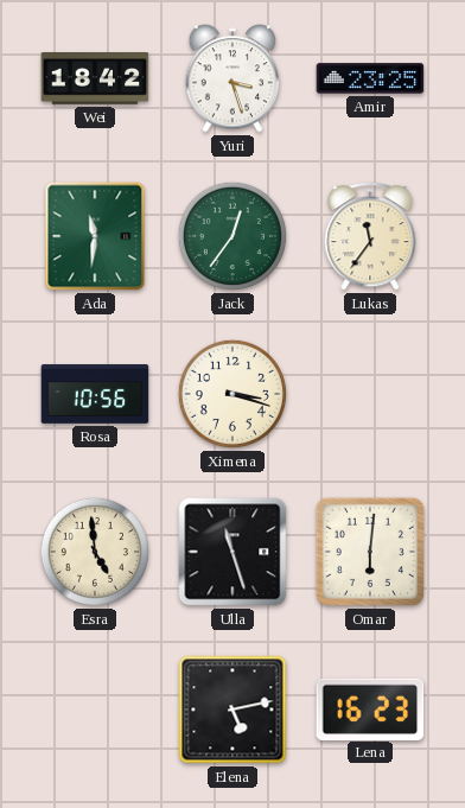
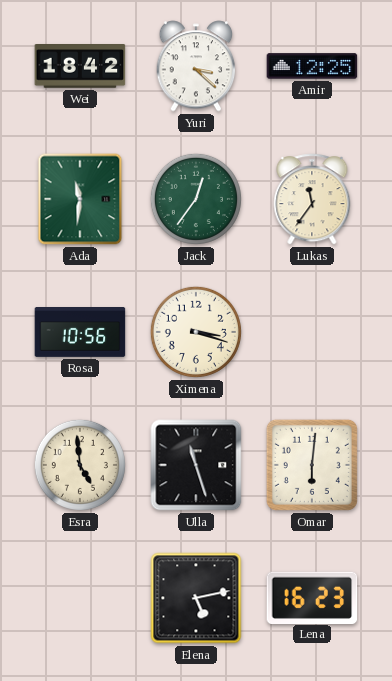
Yuri: 3:27 -> 3:22
Amir: 23:25 -> 12:25
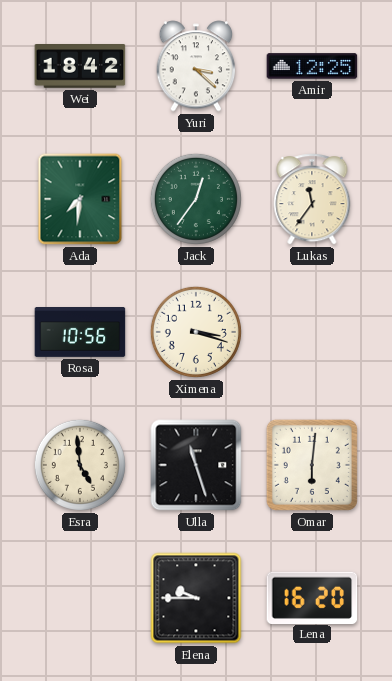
Ada: 11:31 -> 7:31
Elena: 5:13 -> 9:45
Lena: 16:23 -> 16:20
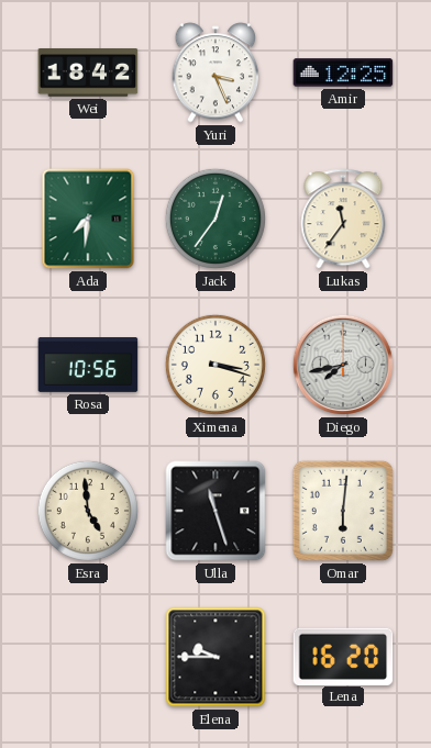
Yuri: 3:22 -> 3:26
Diego: none -> 7:43
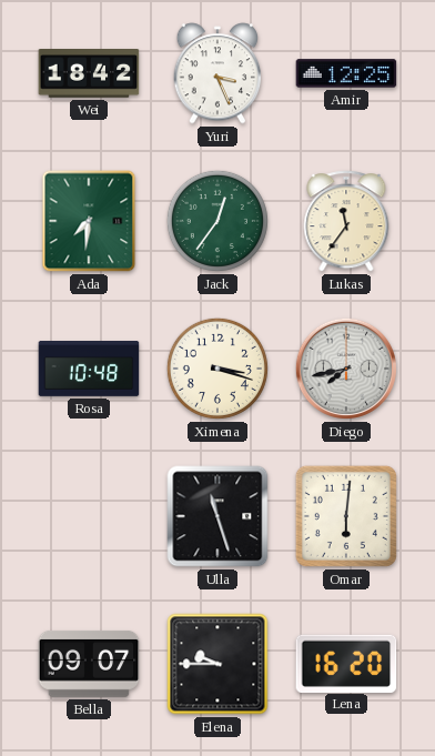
Rosa: 10:56 -> 10:48
Esra: 4:59 -> none
Bella: none -> 09:07
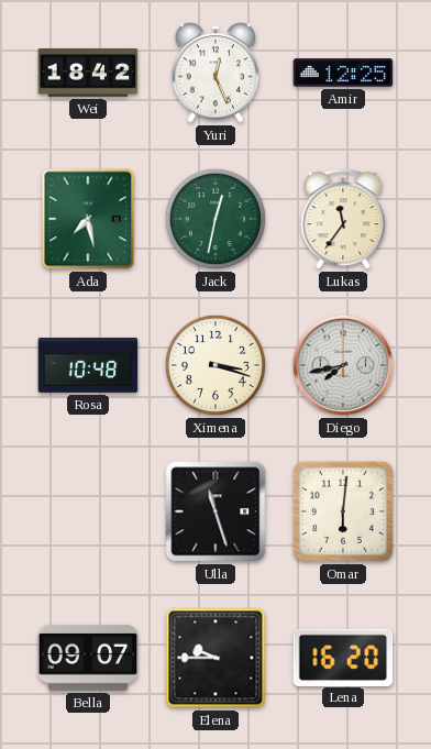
Yuri: 3:26 -> 12:26
Ada: 7:31 -> 7:28
Jack: 12:36 -> 12:32
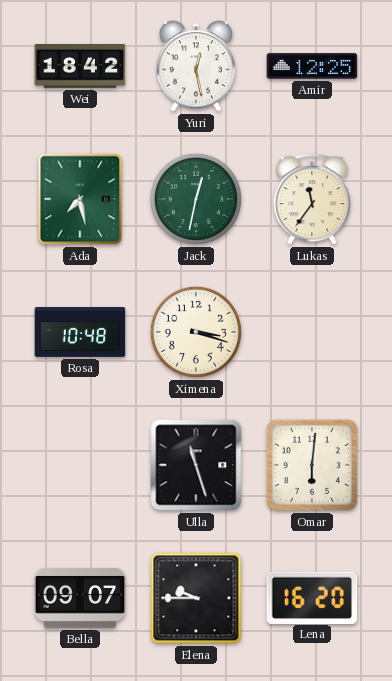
Yuri: 12:26 -> 12:28
Diego: 7:43 -> none
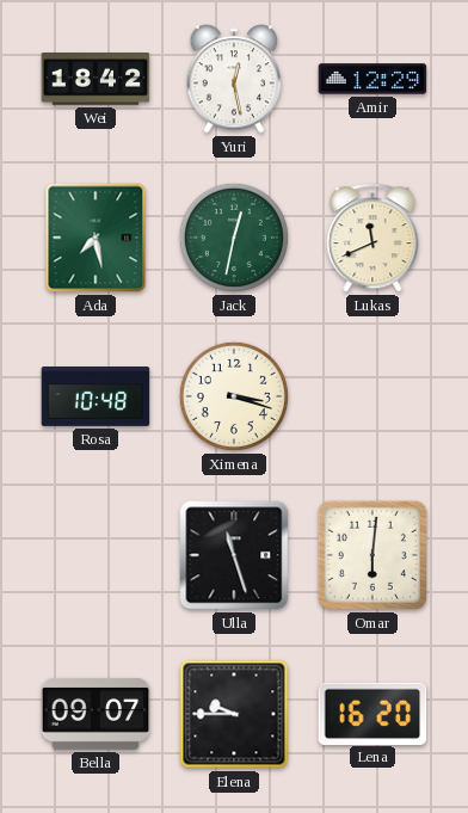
Amir: 12:25 -> 12:29
Lukas: 11:36 -> 11:41
